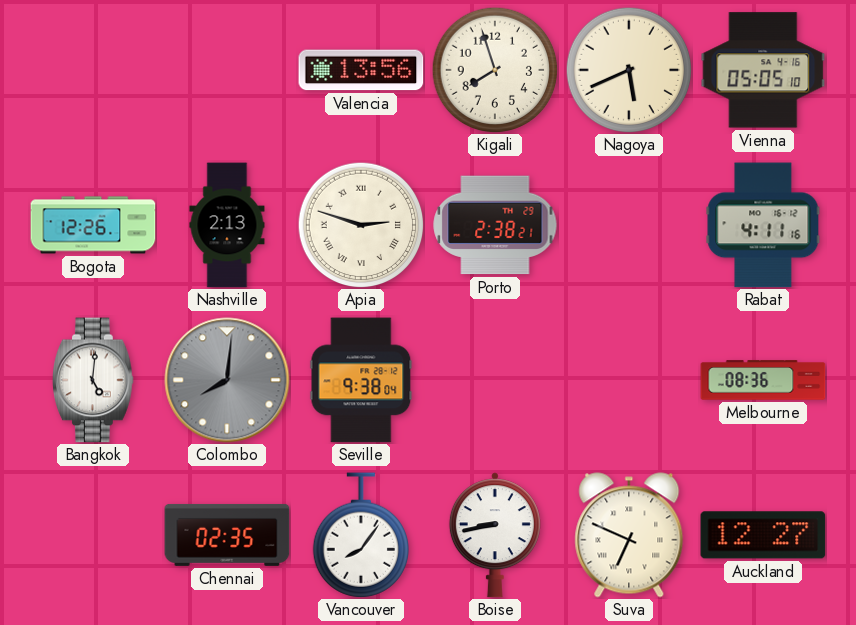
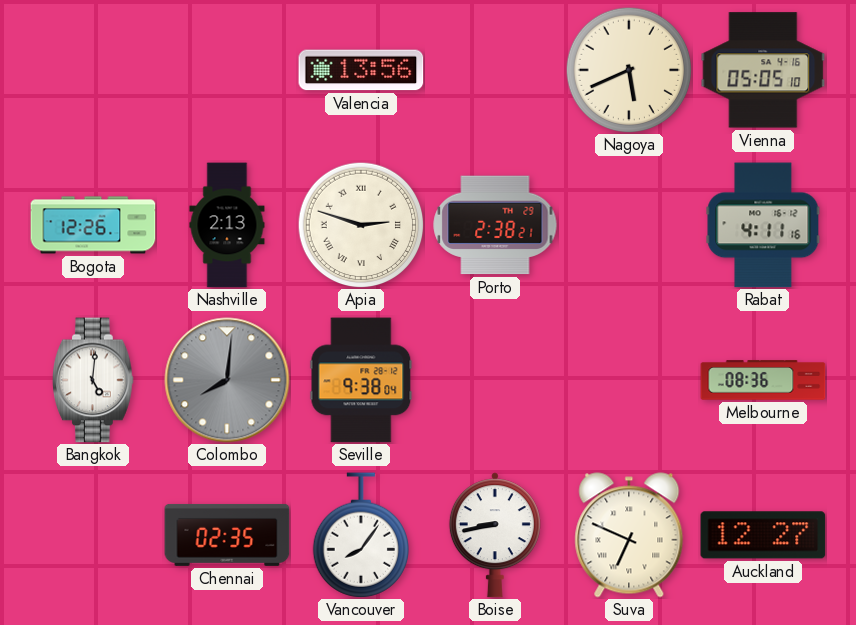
Kigali: 7:57 -> none
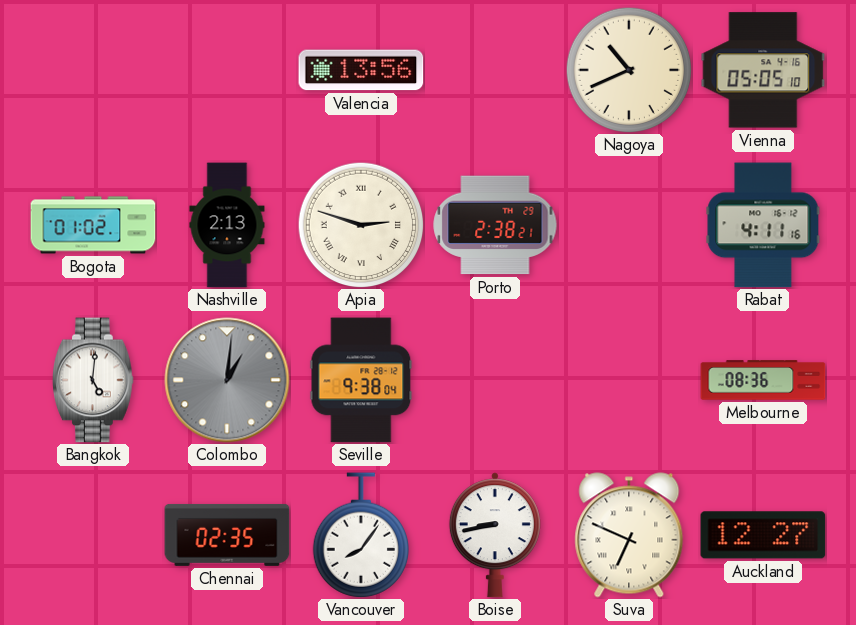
Nagoya: 5:41 -> 10:41
Bogota: 12:26 -> 01:02
Colombo: 8:01 -> 1:01
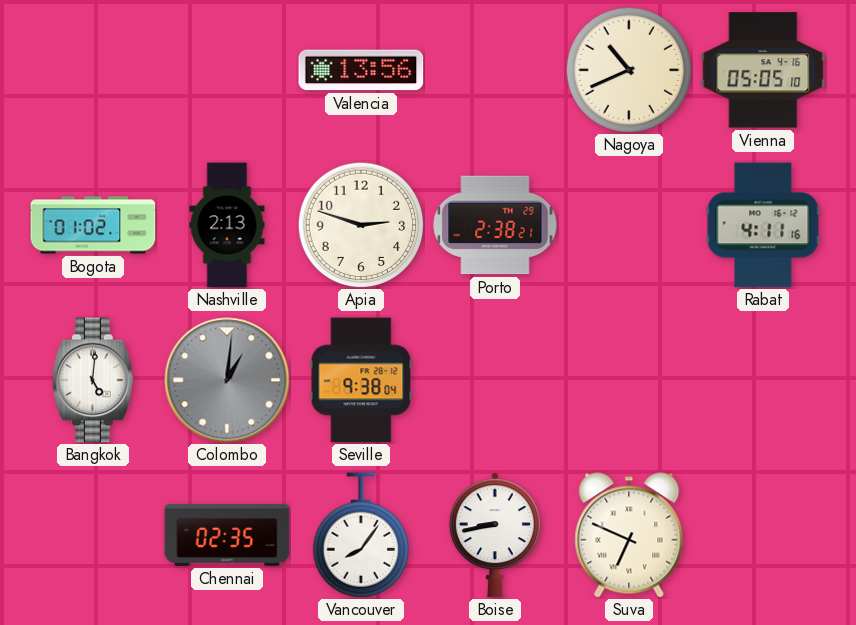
Apia numerals: Roman -> Arabic
Melbourne: 08:36 -> none
Auckland: 12:27 -> none
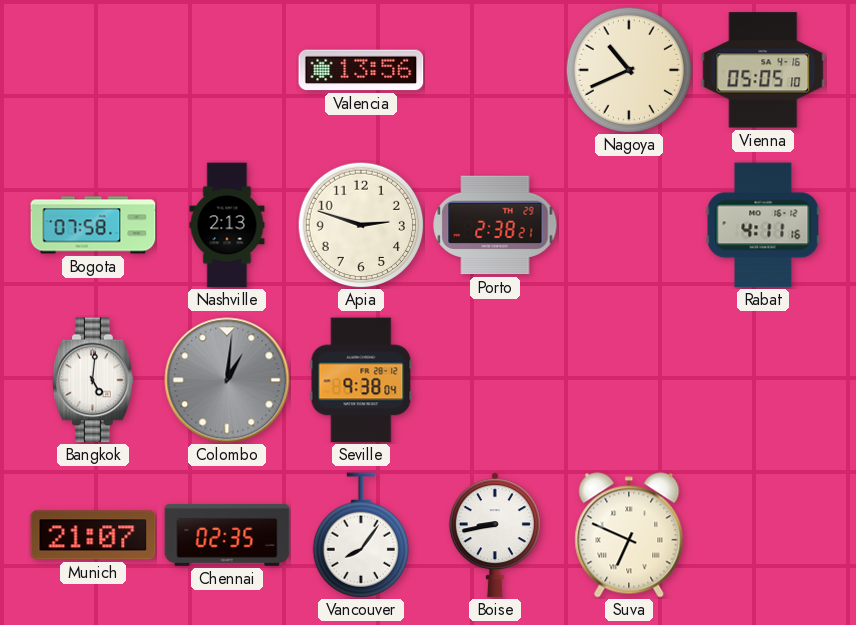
Bogota: 01:02 -> 07:58
Munich: none -> 21:07
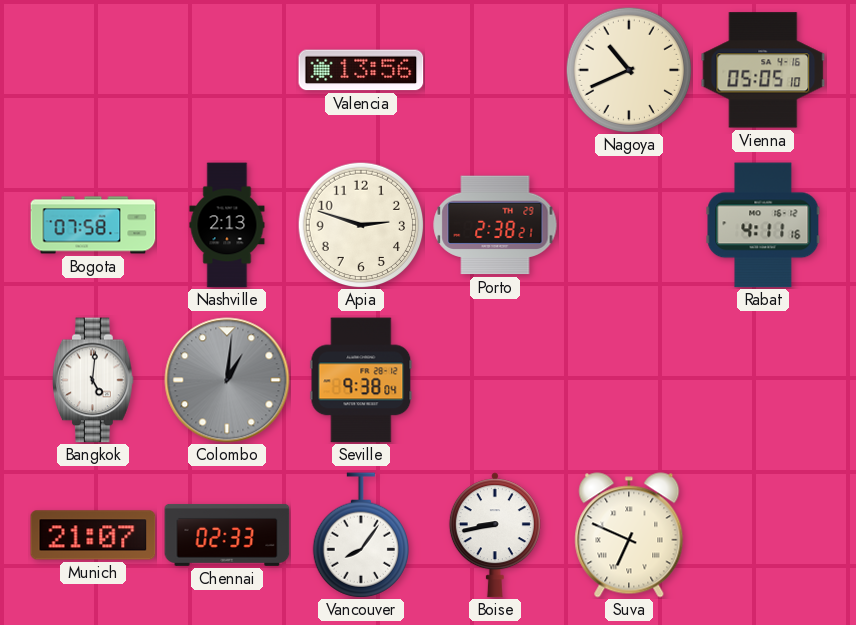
Chennai: 02:35 -> 02:33
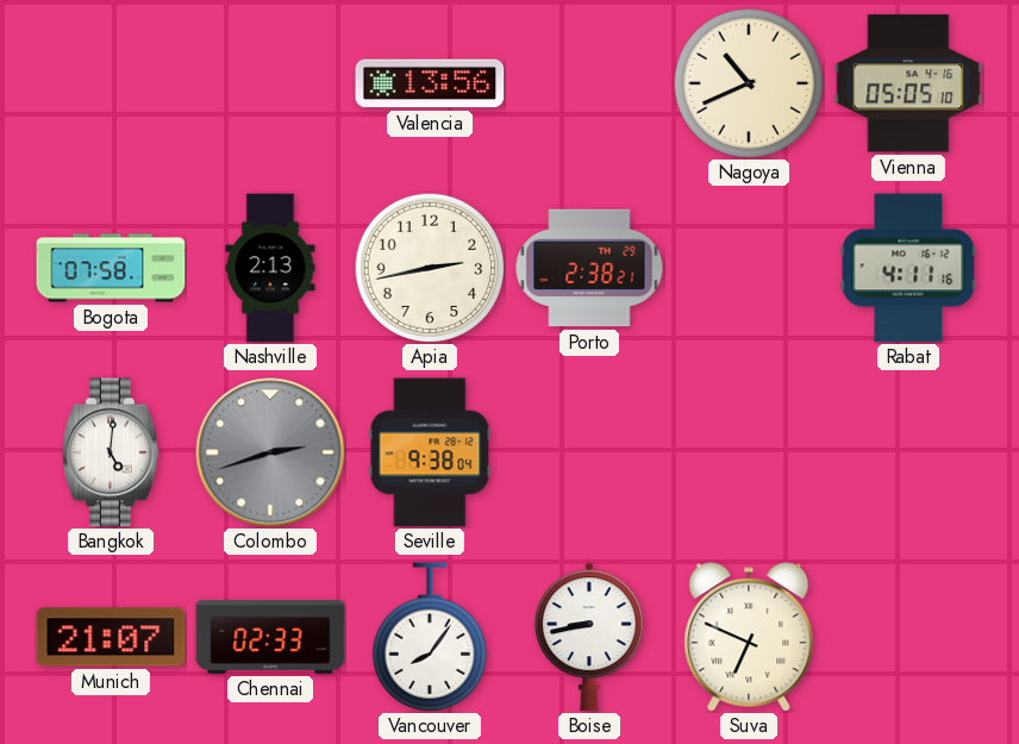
Apia: 2:48 -> 2:43
Colombo: 1:01 -> 2:42
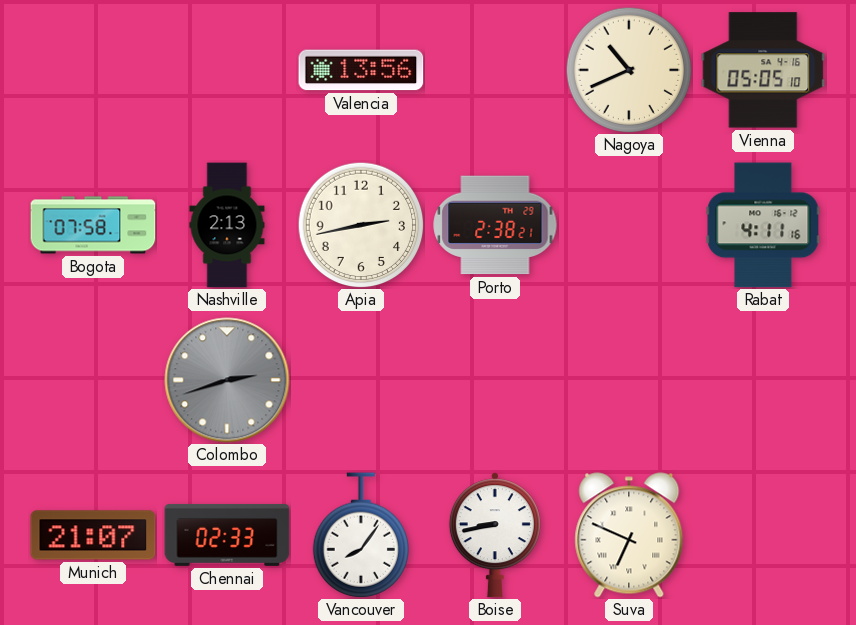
Bangkok: 5:01 -> none
Seville: 9:38 -> none
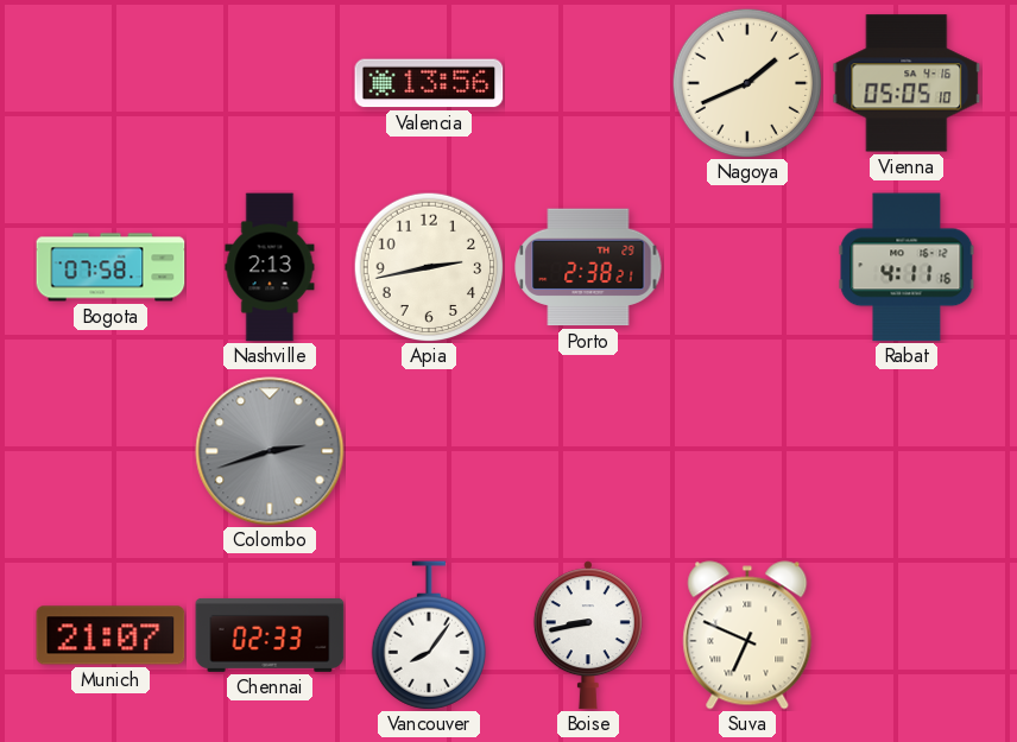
Nagoya: 10:41 -> 1:41
